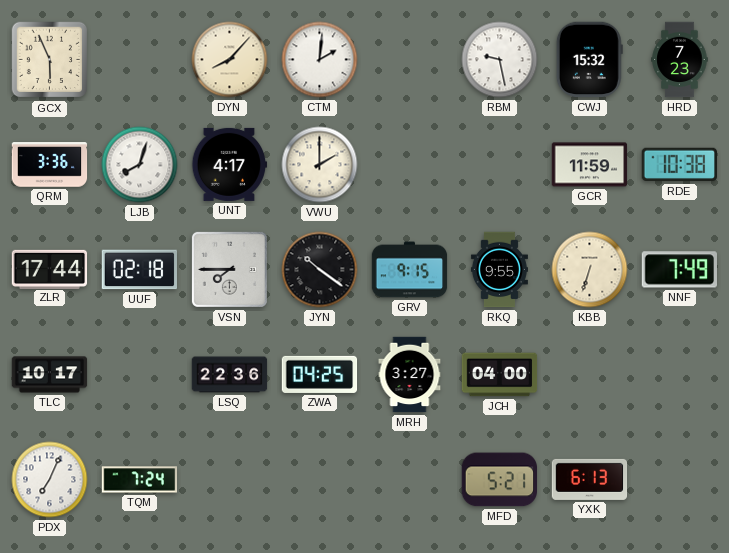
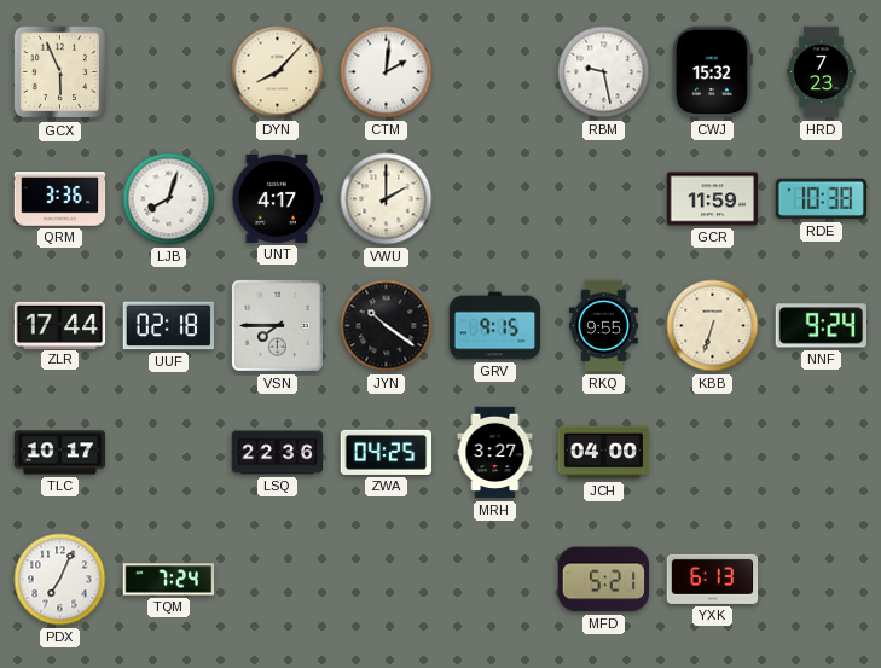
NNF: 7:49 -> 9:24
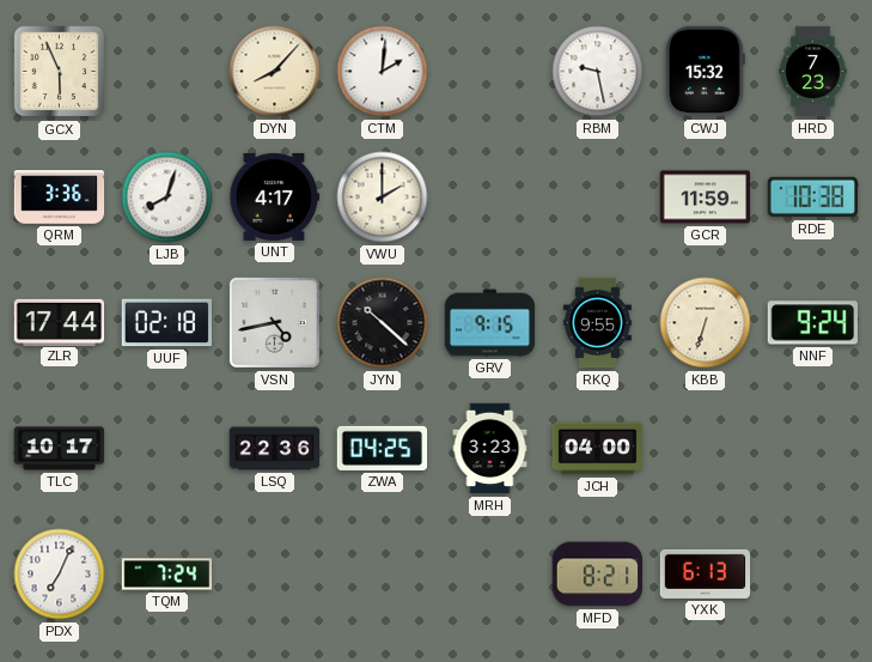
VSN: 7:45 -> 4:43
JYN: 10:21 -> 10:22
MRH: 3:27 -> 3:23
MFD: 5:21 -> 8:21
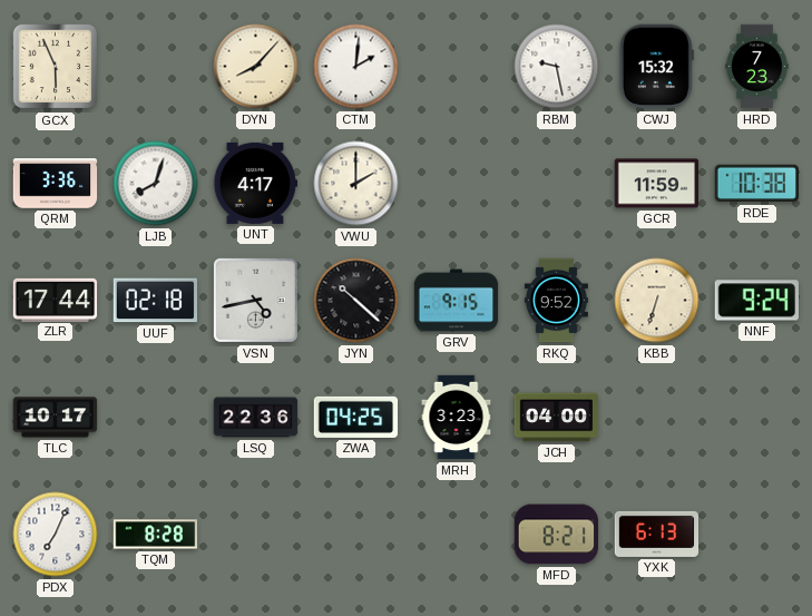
RKQ: 9:55 -> 9:52
TQM: 7:24 -> 8:28
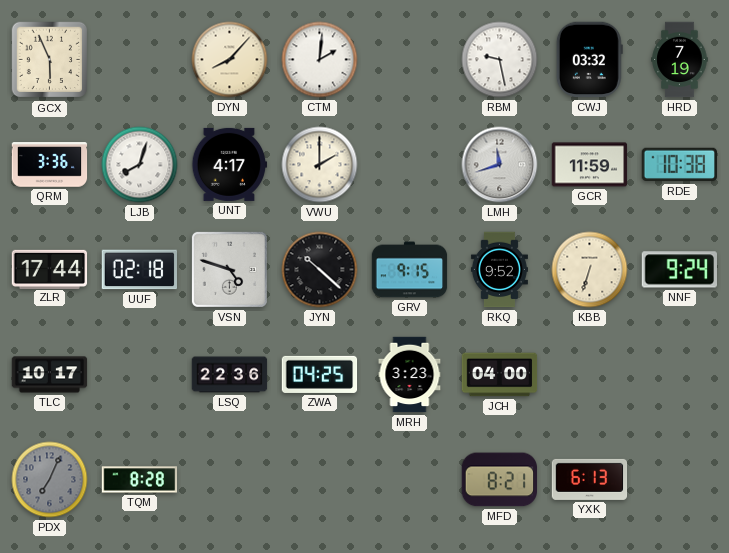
CWJ: 15:32 -> 03:32
HRD: 7:23 -> 7:19
LMH: none -> 11:42
VSN: 4:43 -> 4:48
PDX dial: white -> grey
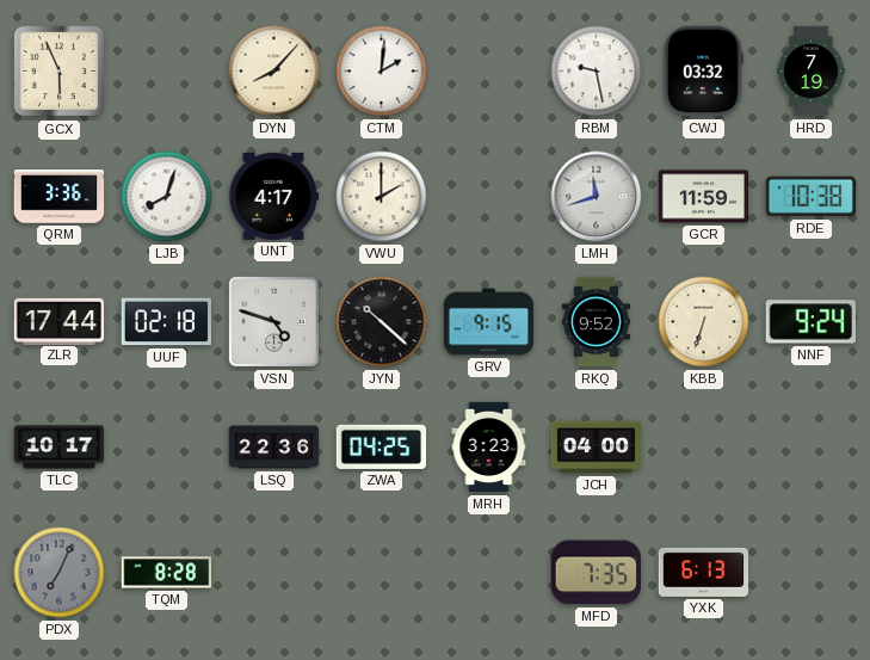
MFD: 8:21 -> 7:35
